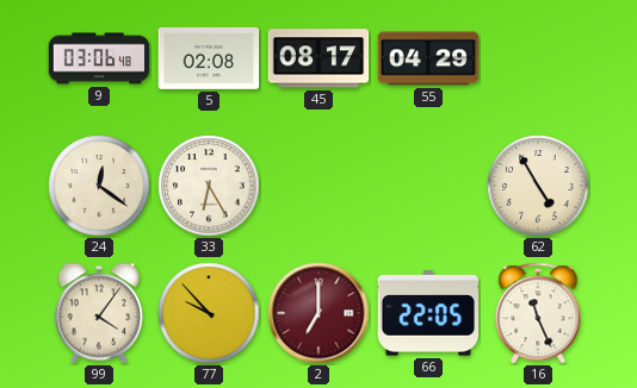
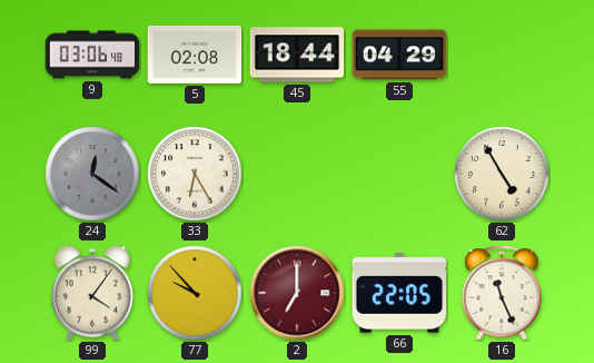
45: 08:17 -> 18:44
24 dial: cream -> grey
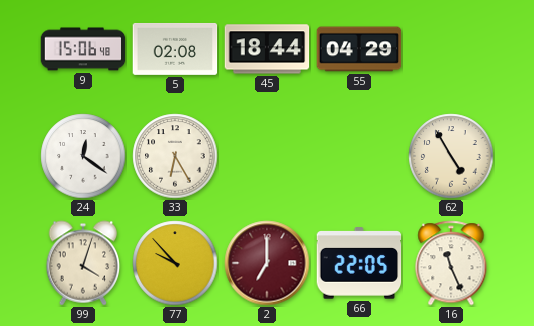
9: 03:06 -> 15:06
24 dial: grey -> white
99: 4:06 -> 4:03
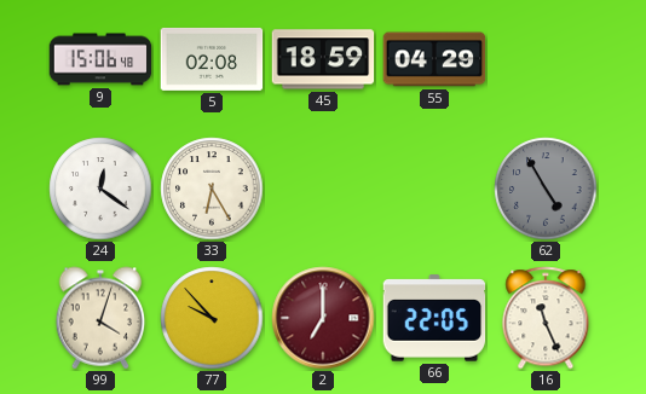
45: 18:44 -> 18:59
62 dial: cream -> grey
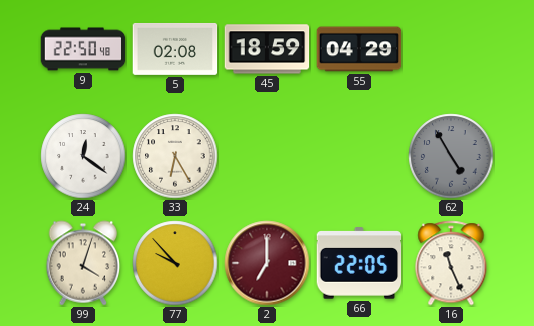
9: 15:06 -> 22:50
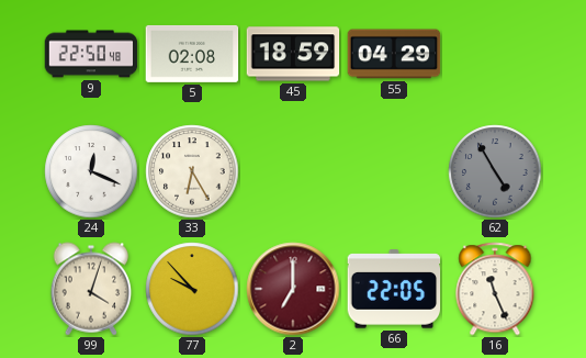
24: 12:21 -> 12:19
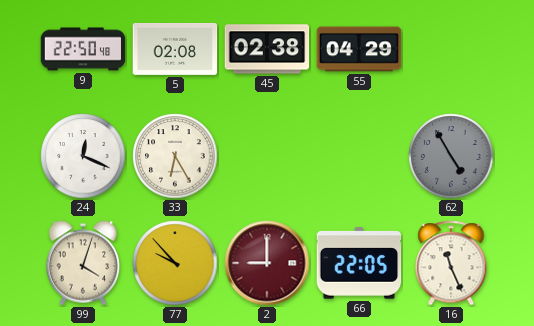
45: 18:59 -> 02:38
2: 7:00 -> 9:00
